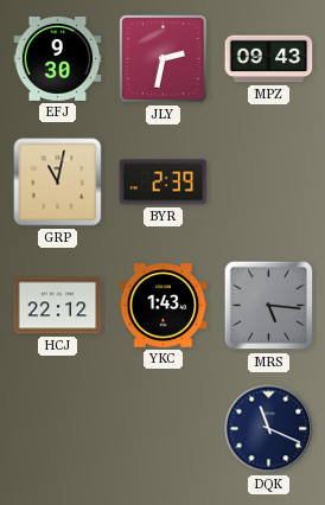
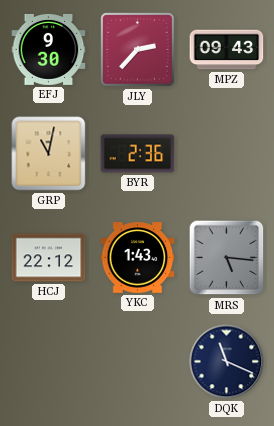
JLY: 2:32 -> 2:37
BYR: 2:39 -> 2:36
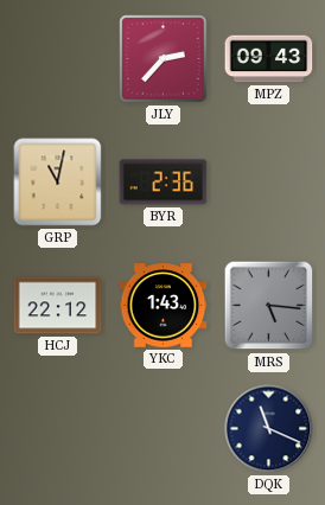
EFJ: 9:30 -> none
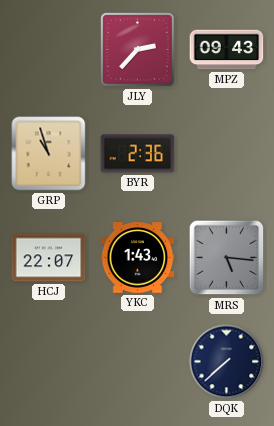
GRP: 11:02 -> 10:57
HCJ: 22:12 -> 22:07
DQK: 11:19 -> 7:38
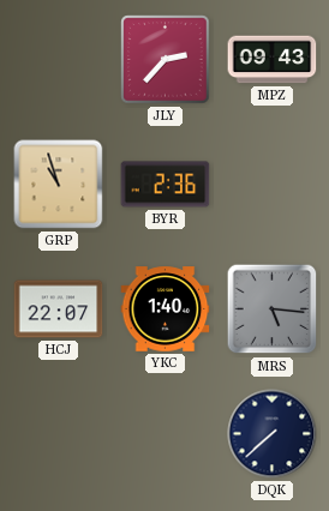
YKC: 1:43 -> 1:40
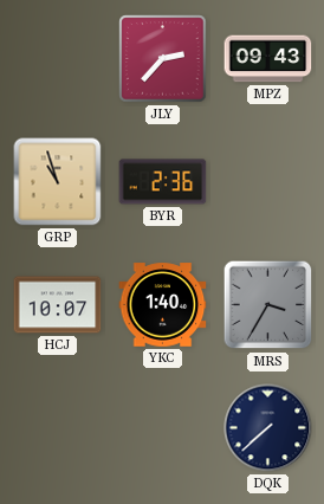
HCJ: 22:07 -> 10:07
MRS: 5:16 -> 3:35
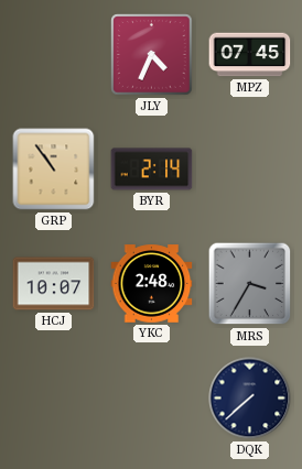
JLY: 2:37 -> 4:34
MPZ: 09:43 -> 07:45
GRP: 10:57 -> 10:54
BYR: 2:36 -> 2:14
YKC: 1:40 -> 2:48
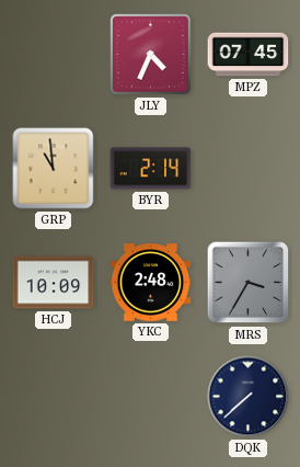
GRP: 10:54 -> 10:59
HCJ: 10:07 -> 10:09
